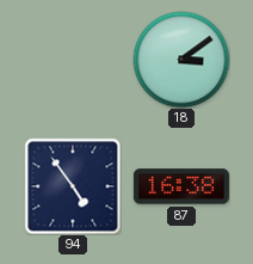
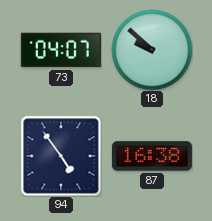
73: none -> 04:07
18: 3:09 -> 9:52
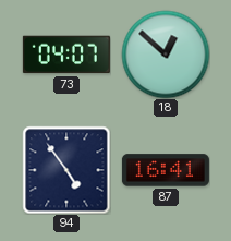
18: 9:52 -> 12:52
87: 16:38 -> 16:41
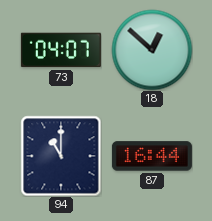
94: 4:54 -> 11:00
87: 16:41 -> 16:44
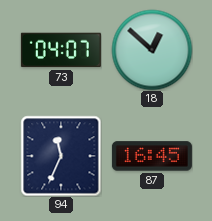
94: 11:00 -> 11:34
87: 16:44 -> 16:45
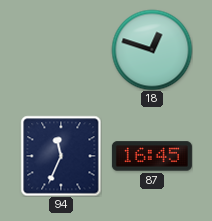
73: 04:07 -> none
18: 12:52 -> 12:48
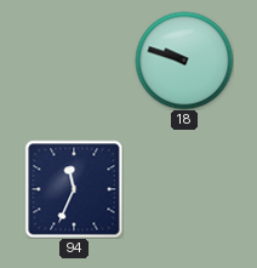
18: 12:48 -> 9:48
87: 16:45 -> none
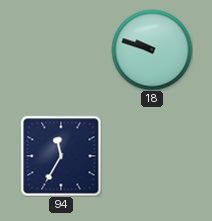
94: 11:34 -> 11:35
